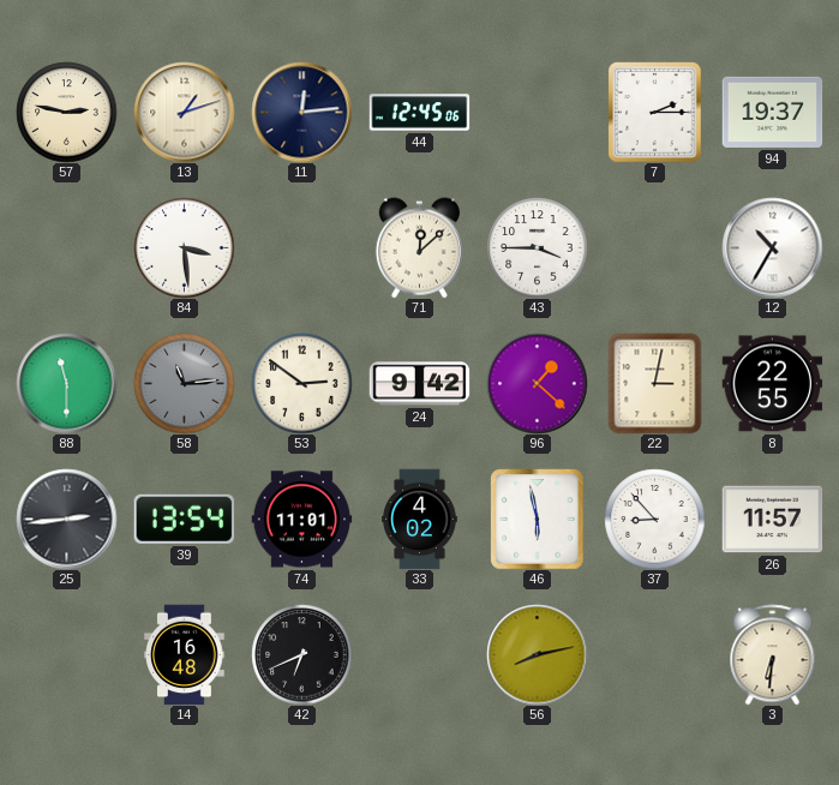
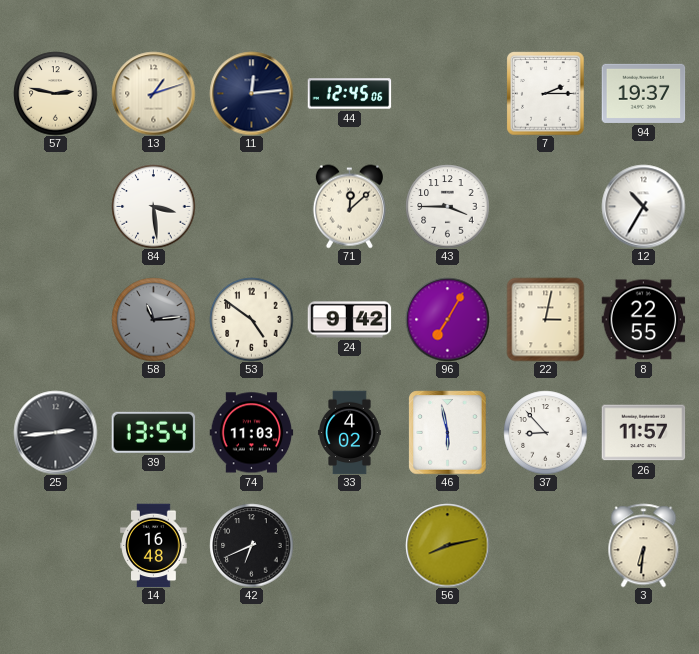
88: 11:30 -> none
53: 2:51 -> 4:51
96: 1:22 -> 7:05
74: 11:01 -> 11:03
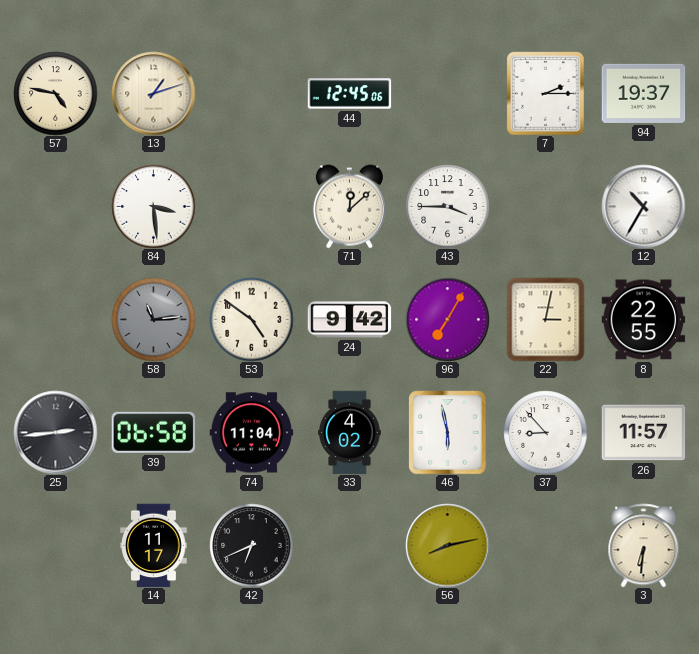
57: 2:47 -> 4:47
11: 12:14 -> none
39: 13:54 -> 06:58
74: 11:03 -> 11:04
14: 16:48 -> 11:17
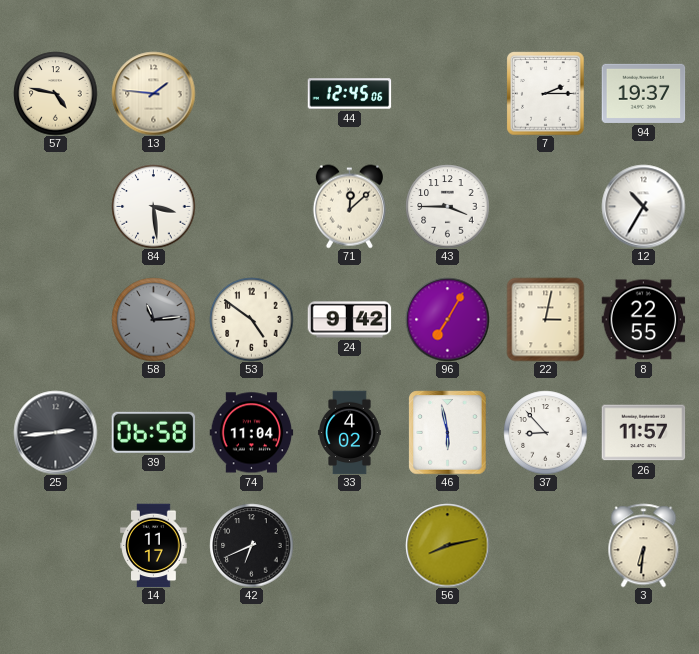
13: 1:12 -> 1:46
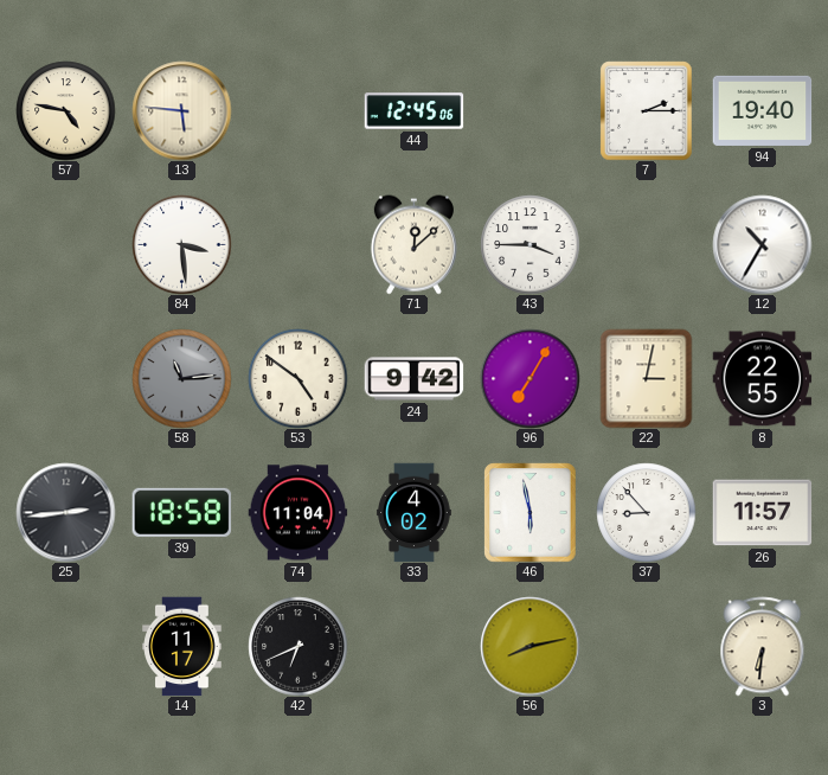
13: 1:46 -> 5:46
94: 19:37 -> 19:40
39: 06:58 -> 18:58
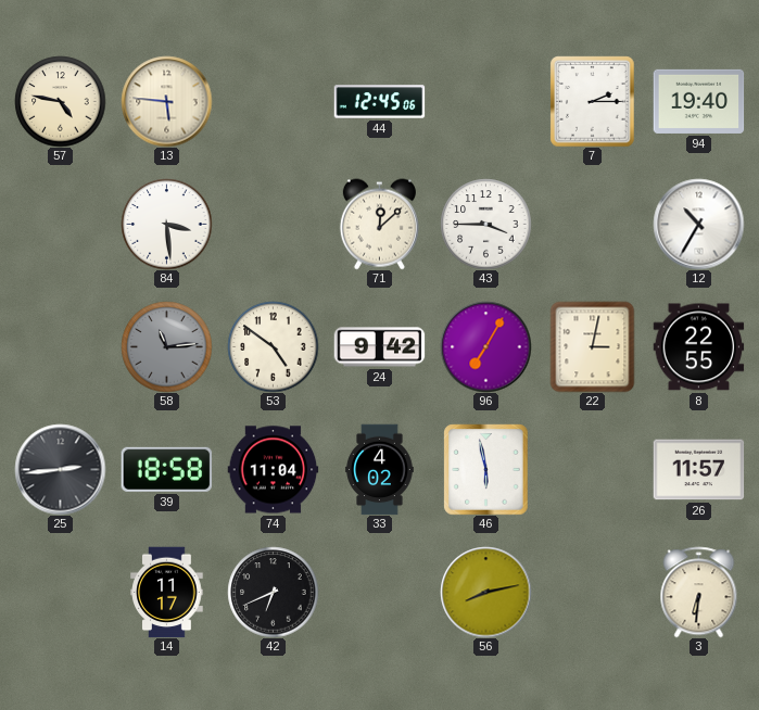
37: 8:53 -> none
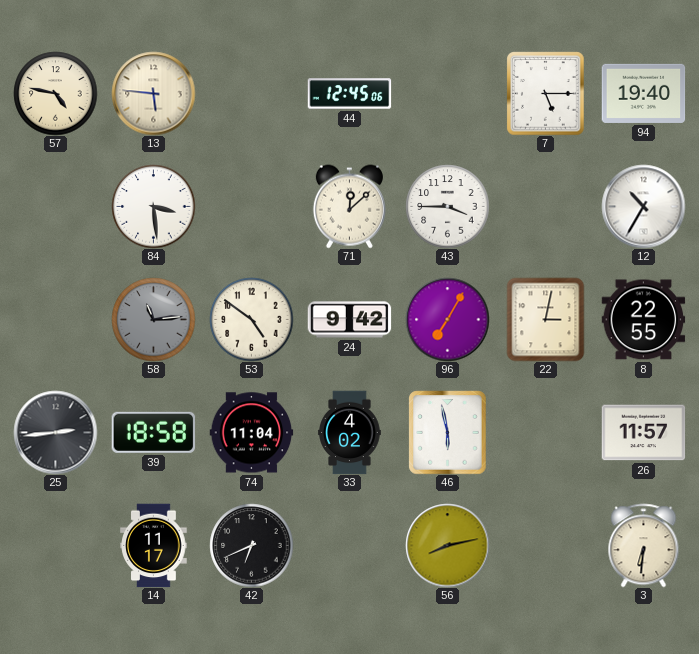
7: 2:15 -> 5:15
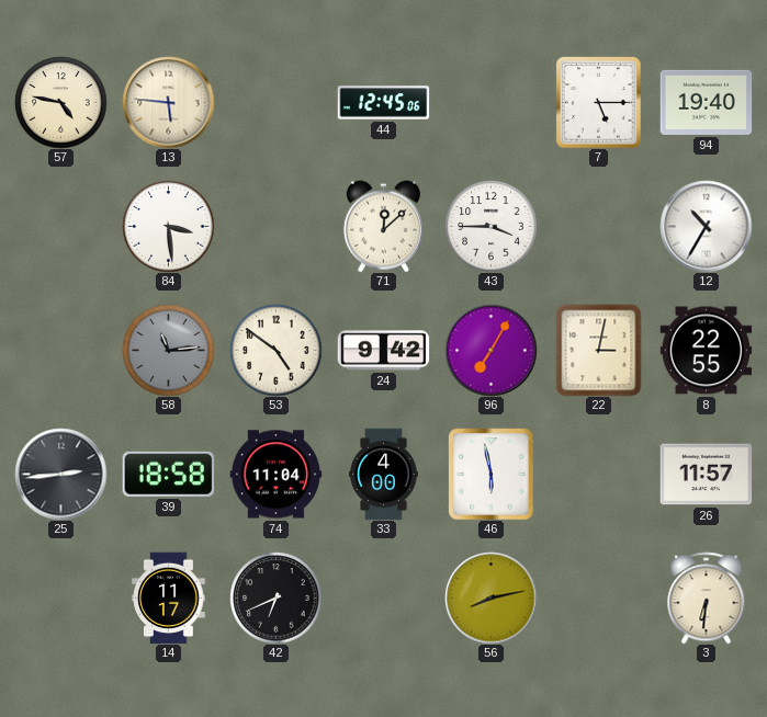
33: 4:02 -> 4:00
